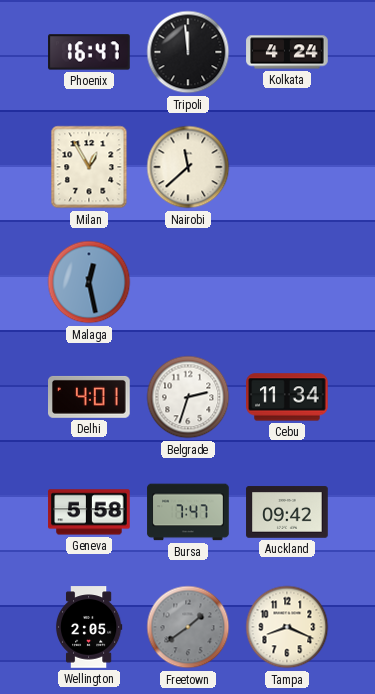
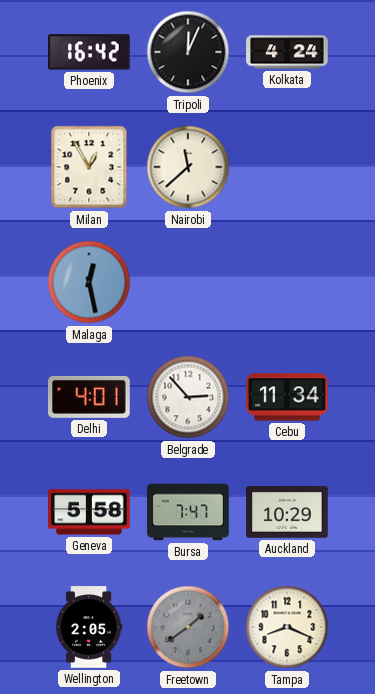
Phoenix: 16:47 -> 16:42
Tripoli: 11:59 -> 12:04
Belgrade: 2:33 -> 2:53
Auckland: 09:42 -> 10:29
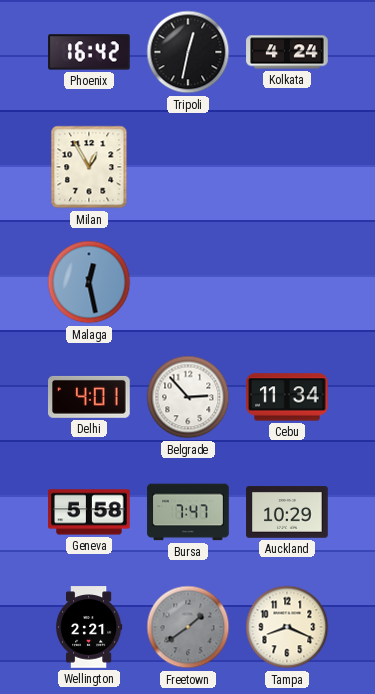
Tripoli: 12:04 -> 12:32
Nairobi: 11:38 -> none
Wellington: 2:05 -> 2:21
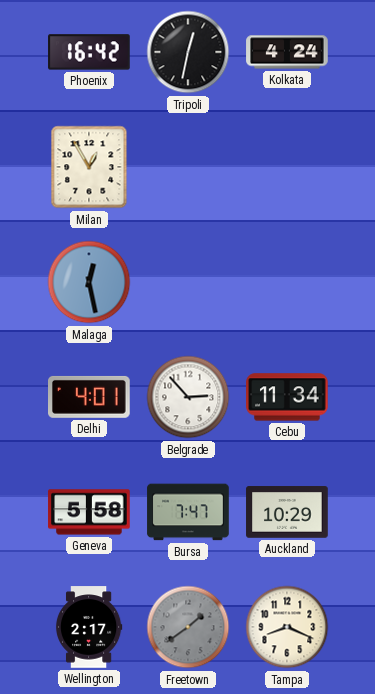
Wellington: 2:21 -> 2:17
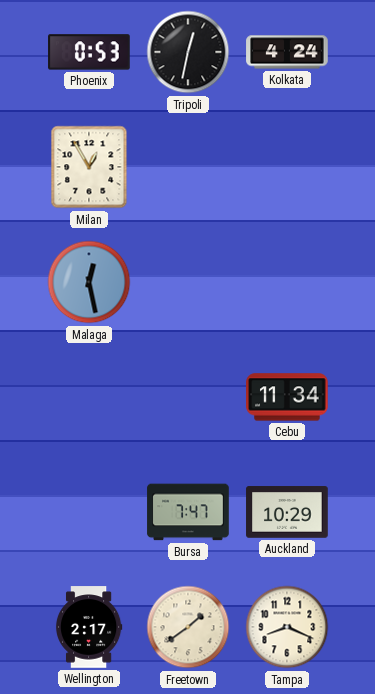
Phoenix: 16:42 -> 0:53
Delhi: 4:01 -> none
Belgrade: 2:53 -> none
Geneva: 5:58 -> none
Freetown dial: grey -> cream
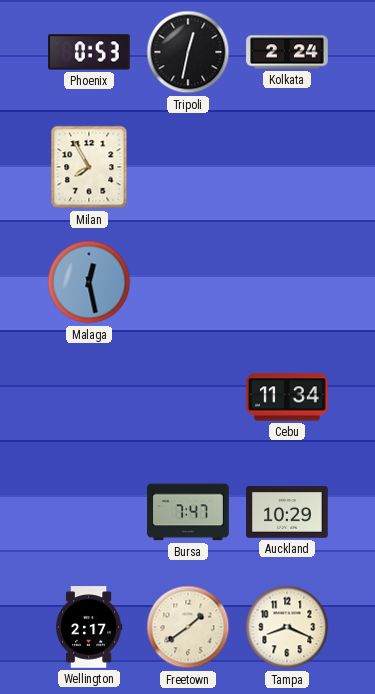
Kolkata: 4:24 -> 2:24
Milan: 12:55 -> 7:55
